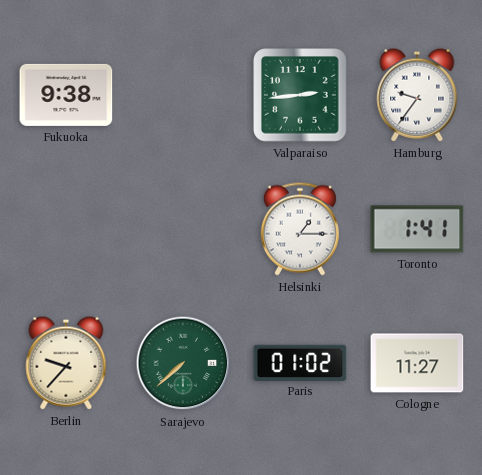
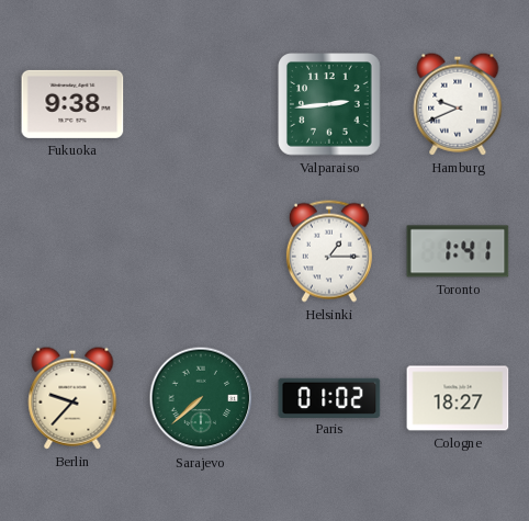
Hamburg: 9:36 -> 9:41
Cologne: 11:27 -> 18:27
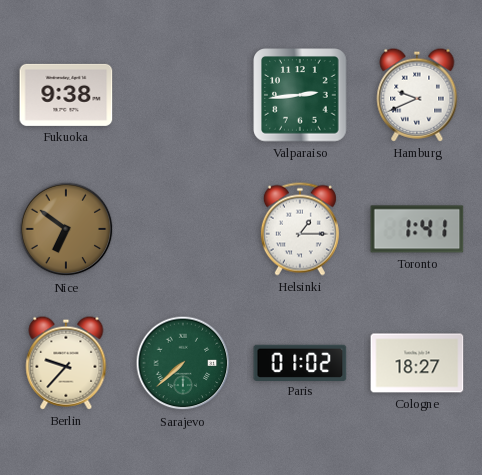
Nice: none -> 6:51
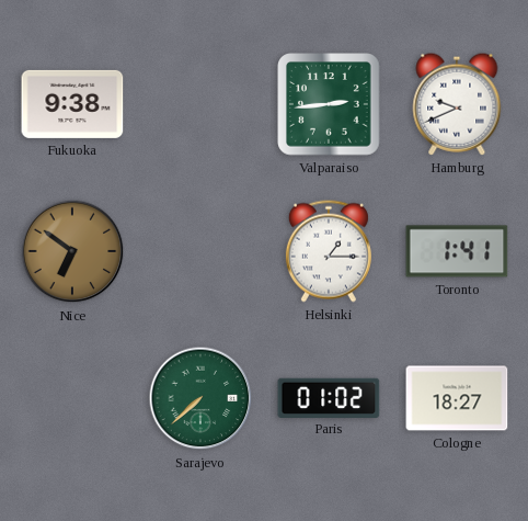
Berlin: 9:37 -> none
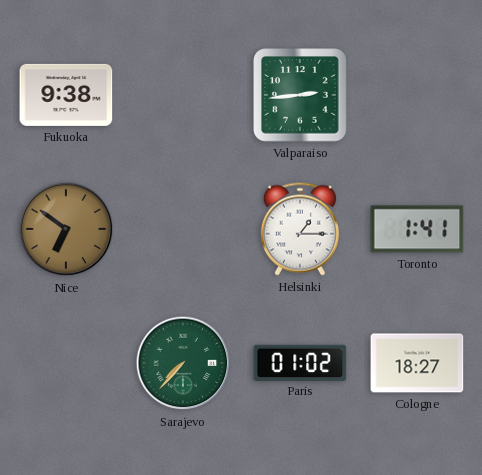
Hamburg: 9:41 -> none
Sarajevo: 7:38 -> 7:37
